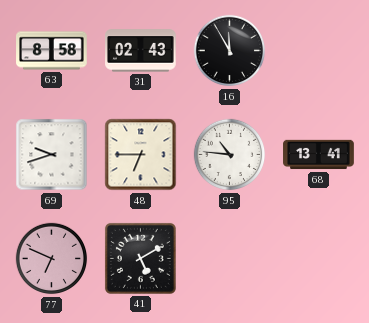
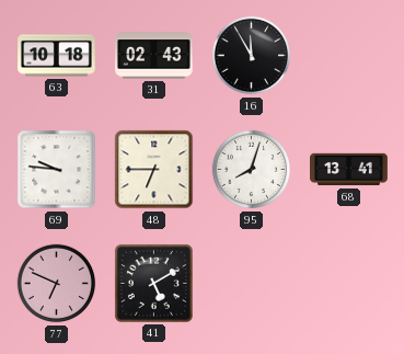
63: 8:58 -> 10:18
69: 9:42 -> 9:46
95: 10:46 -> 8:03
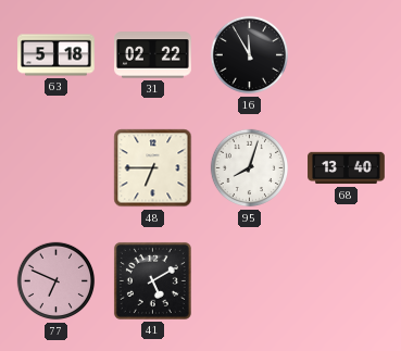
63: 10:18 -> 5:18
31: 02:43 -> 02:22
69: 9:46 -> none
68: 13:41 -> 13:40
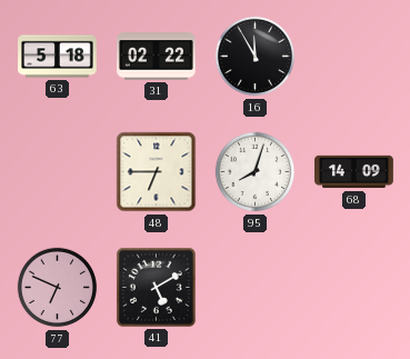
68: 13:40 -> 14:09
